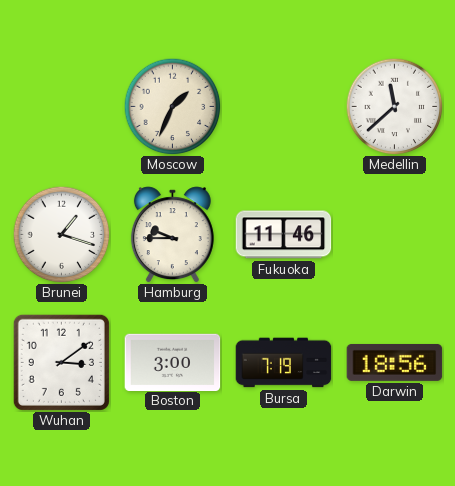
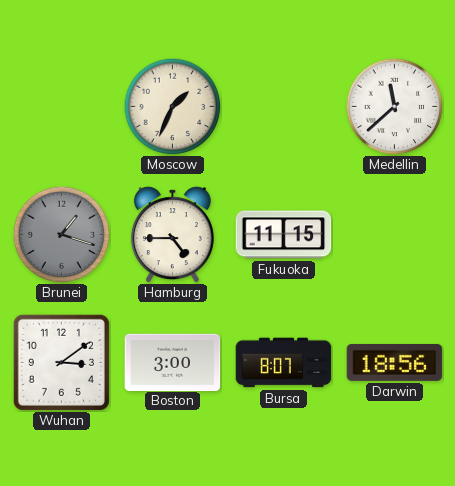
Brunei dial: white -> grey
Hamburg: 9:45 -> 4:45
Fukuoka: 11:46 -> 11:15
Bursa: 7:19 -> 8:07
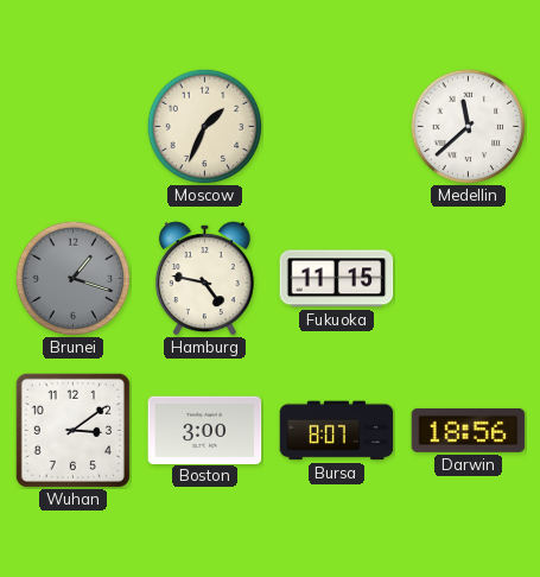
Hamburg: 4:45 -> 4:47
